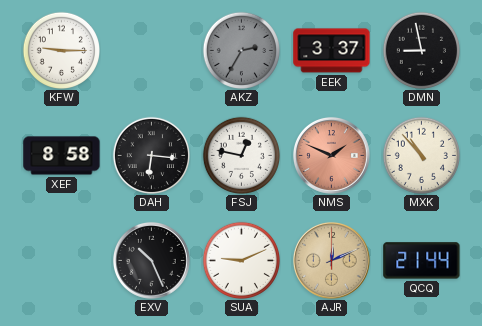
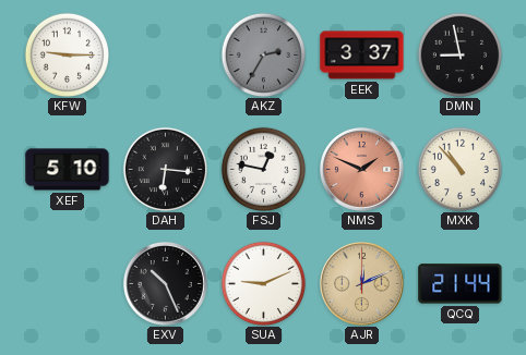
XEF: 8:58 -> 5:10
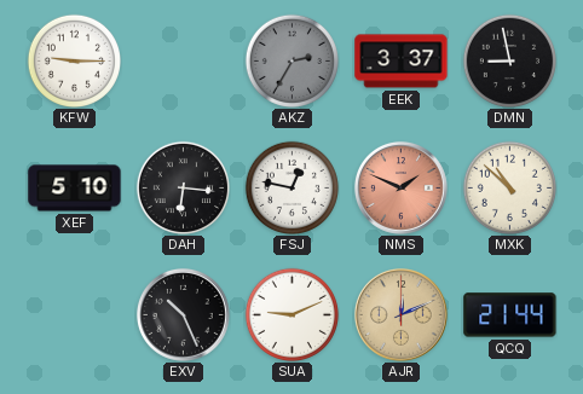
MXK: 10:53 -> 10:52
